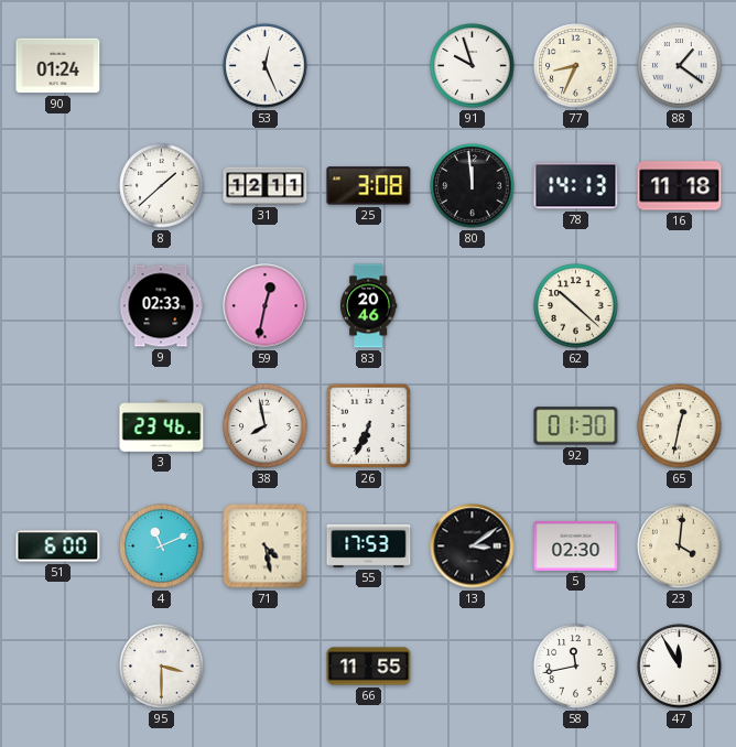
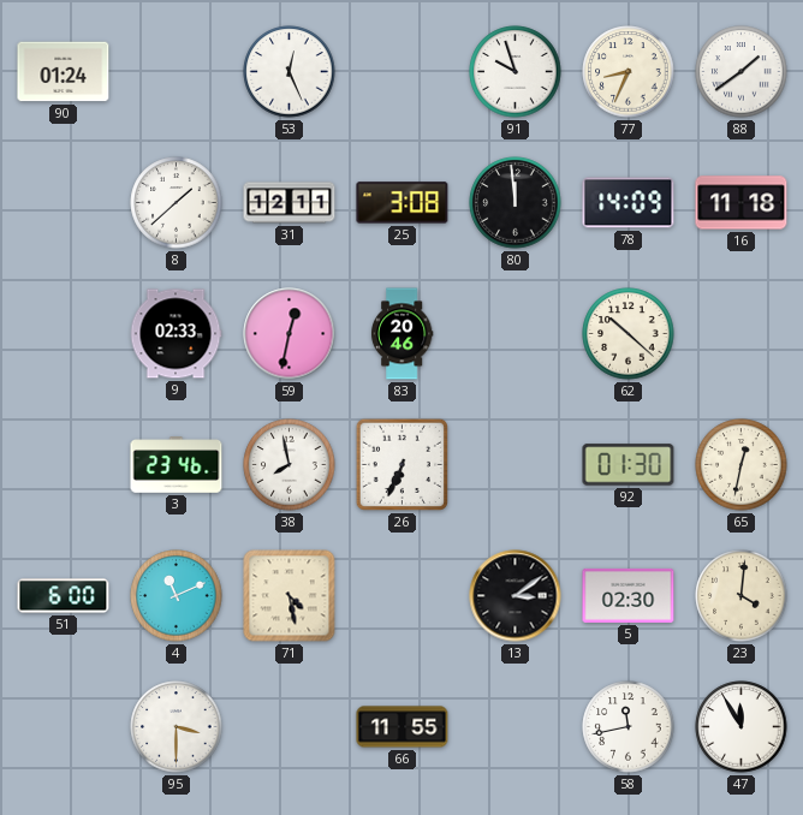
88: 1:21 -> 1:39
78: 14:13 -> 14:09
55: 17:53 -> none
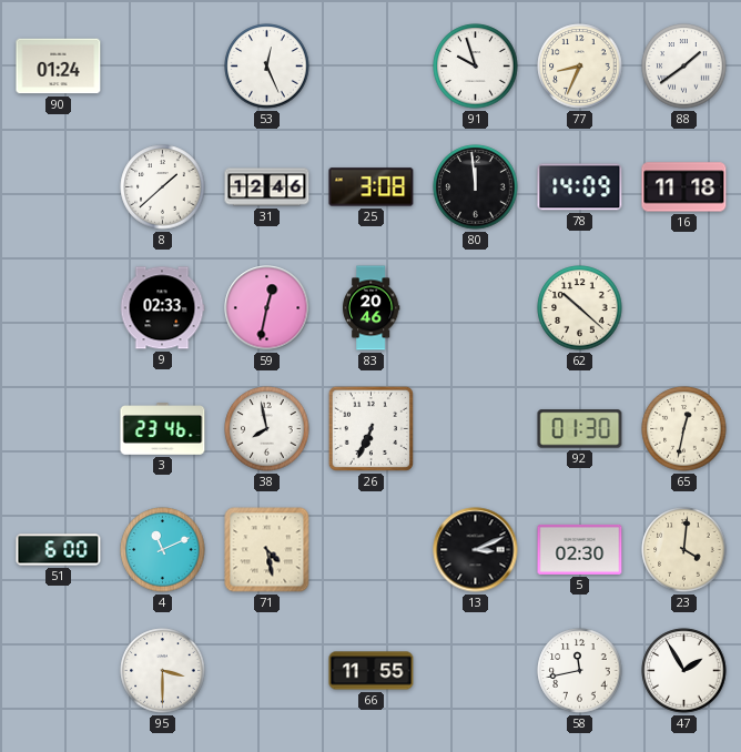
31: 12:11 -> 12:46
13: 3:09 -> 3:11
47: 11:55 -> 1:55
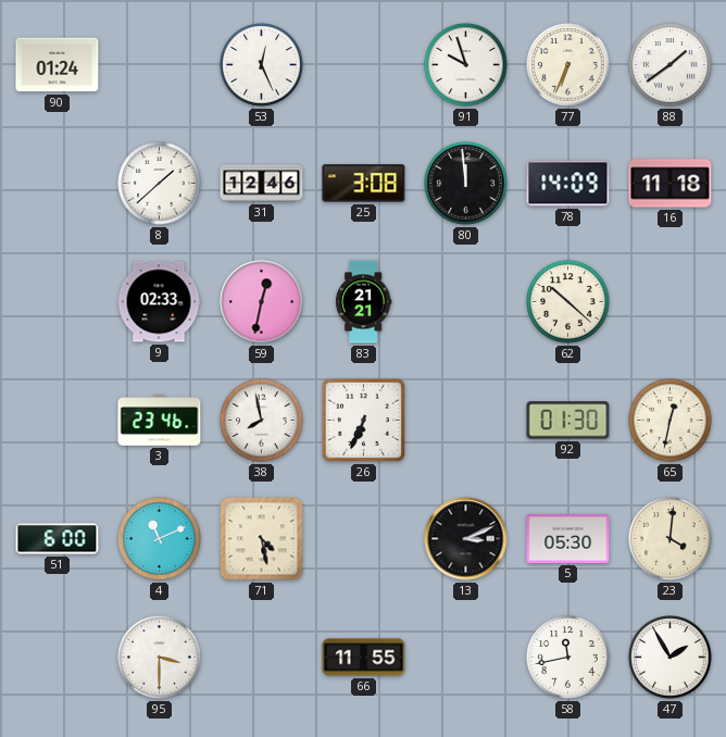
77: 8:34 -> 6:34
83: 20:46 -> 21:21
5: 02:30 -> 05:30
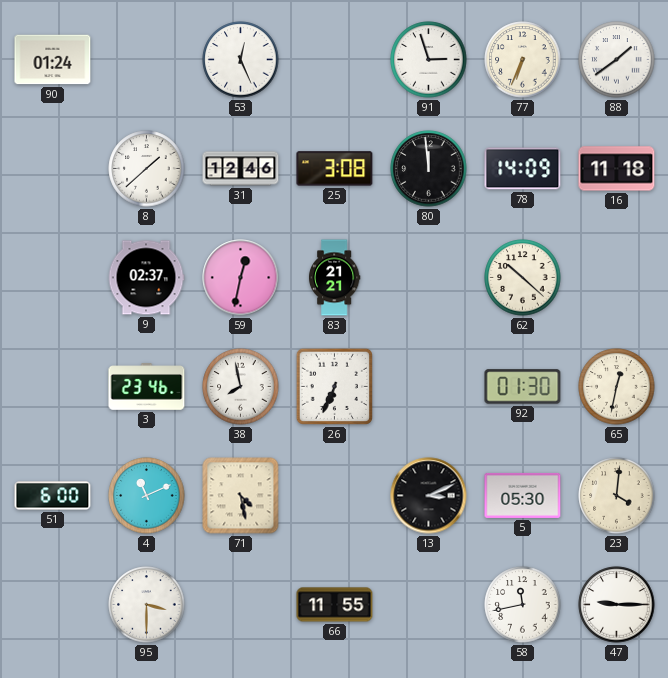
91: 9:57 -> 2:57
9: 02:33 -> 02:37
47: 1:55 -> 9:15
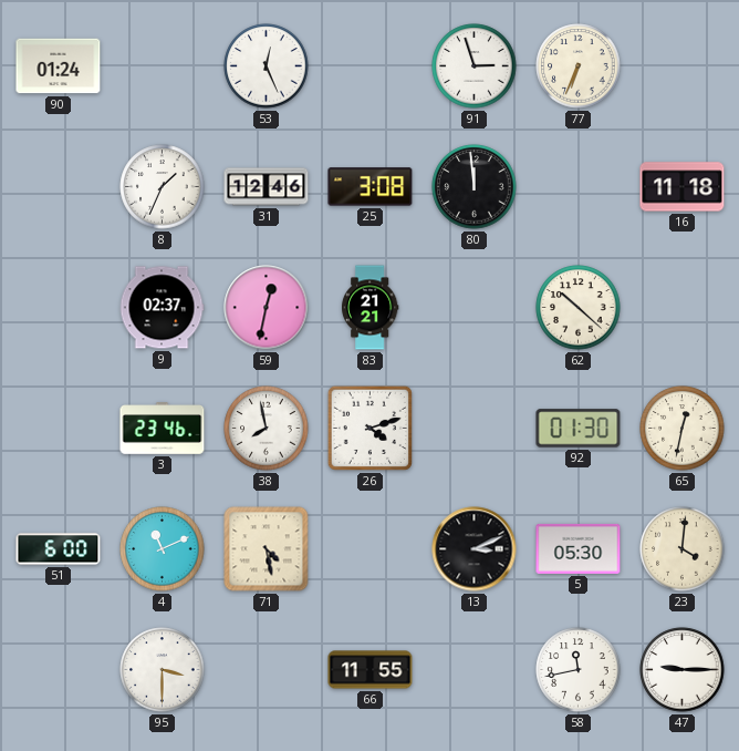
88: 1:39 -> none
8: 1:38 -> 1:34
78: 14:09 -> none
26: 6:34 -> 4:12
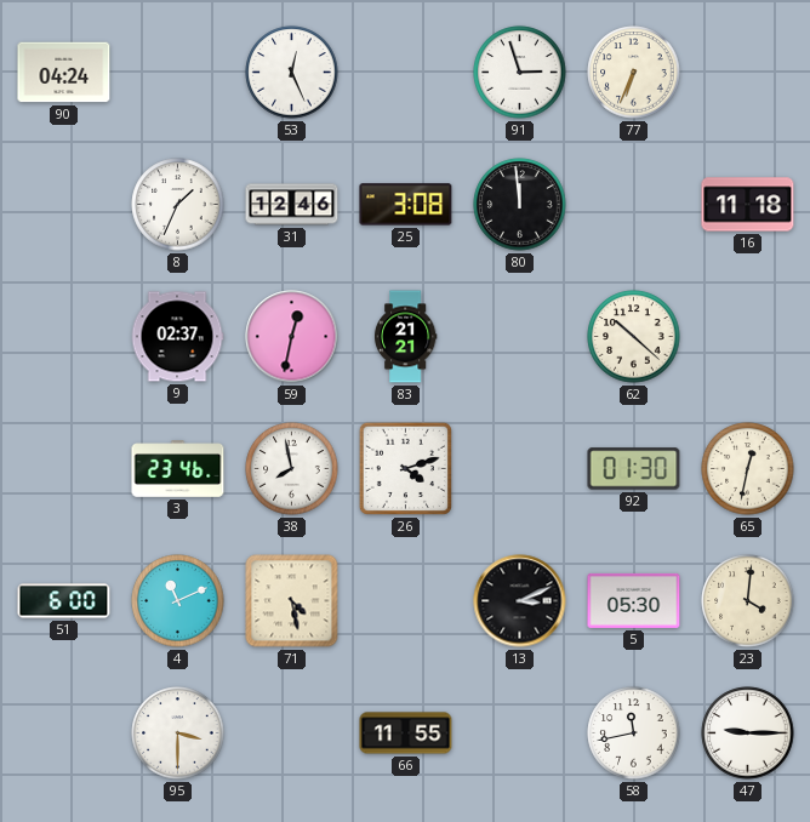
90: 01:24 -> 04:24
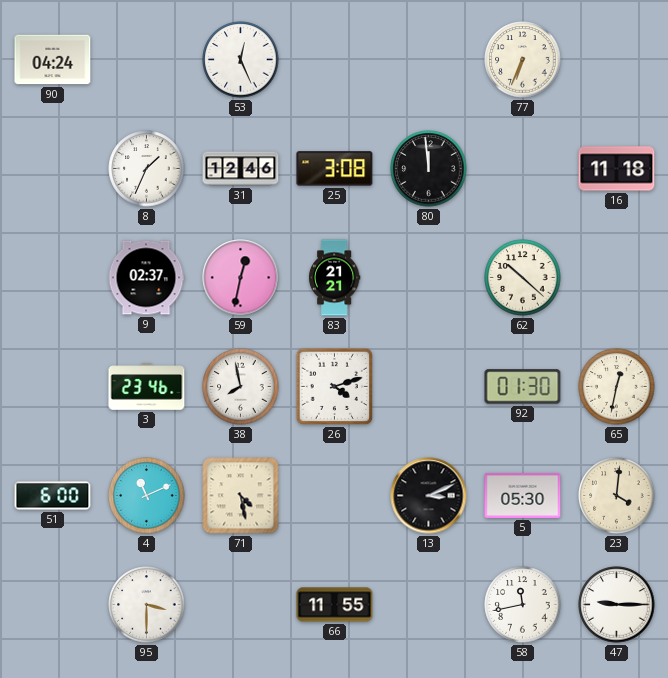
91: 2:57 -> none
